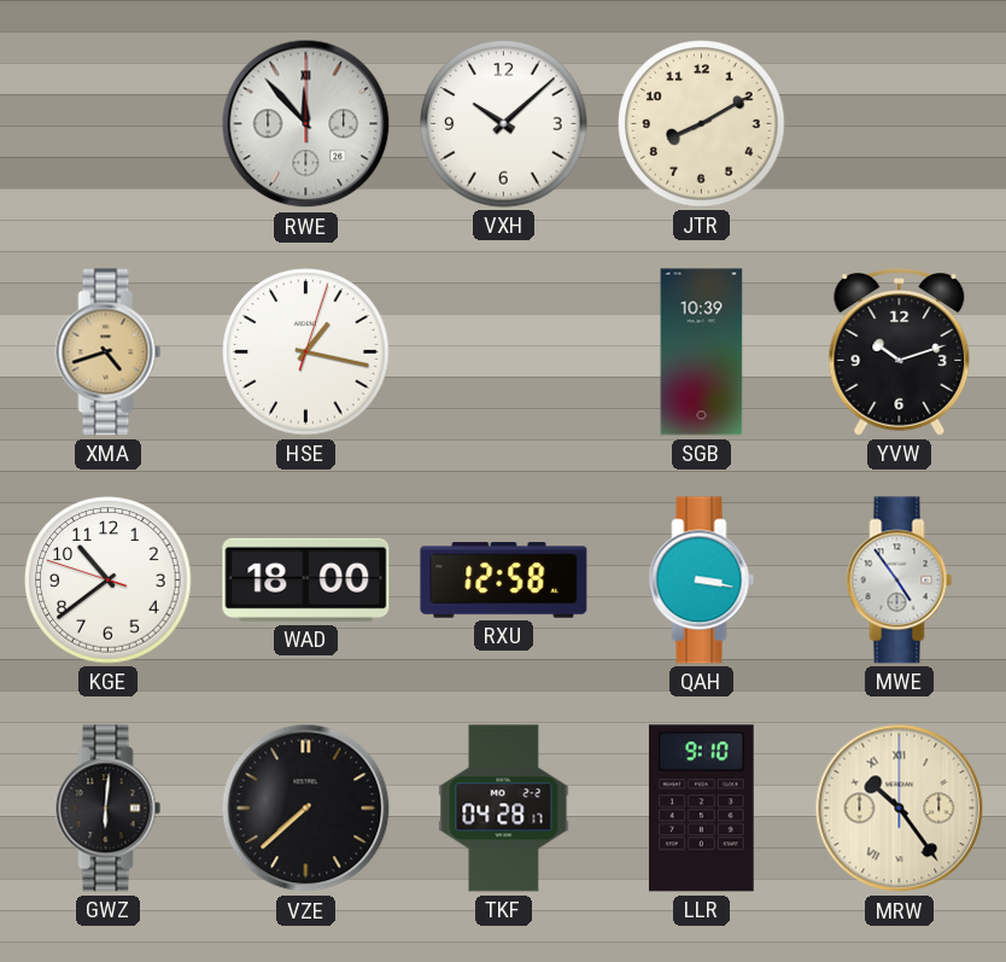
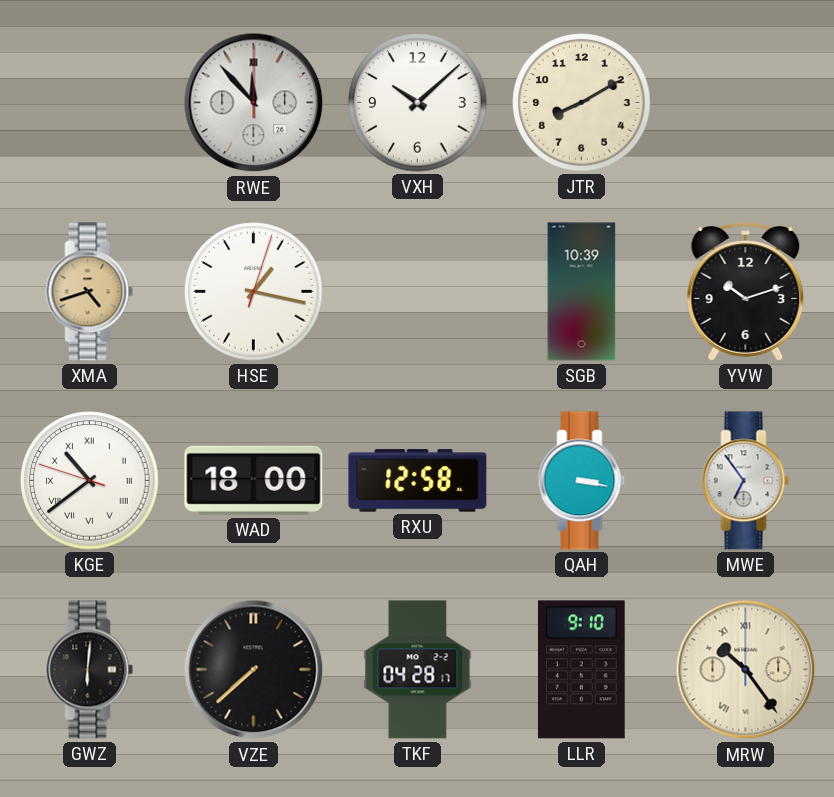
KGE numerals: Arabic -> Roman
MWE: 4:54 -> 6:54
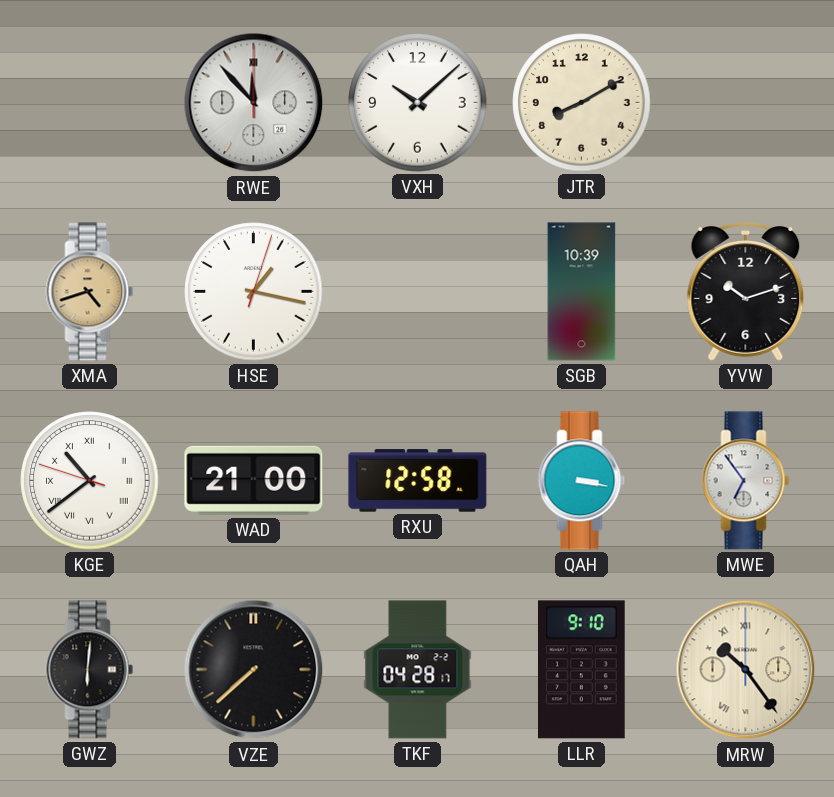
WAD: 18:00 -> 21:00
